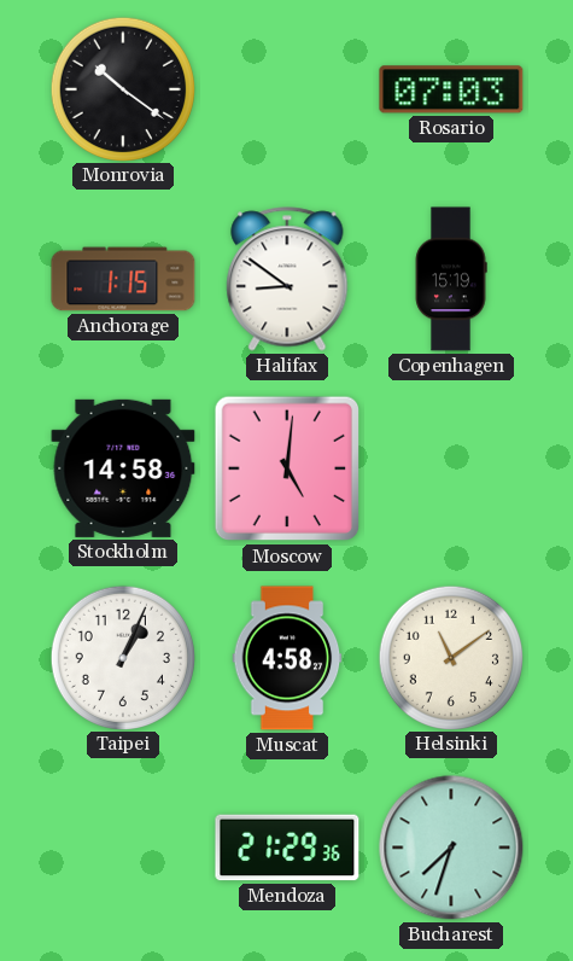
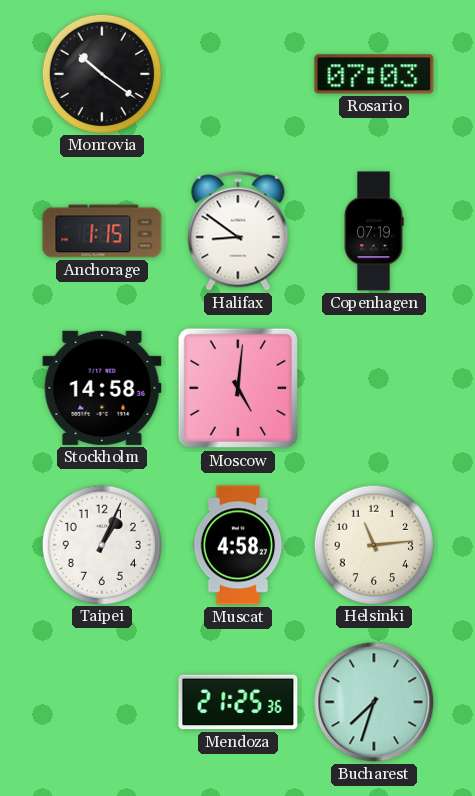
Copenhagen: 15:19 -> 07:19
Helsinki: 11:09 -> 11:14
Mendoza: 21:29 -> 21:25
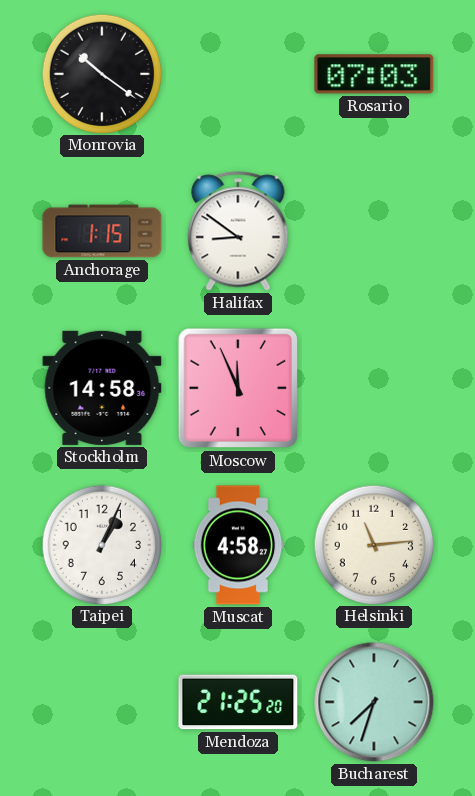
Copenhagen: 07:19 -> none
Moscow: 5:01 -> 11:56
Mendoza: 21:25:36 -> 21:25:20
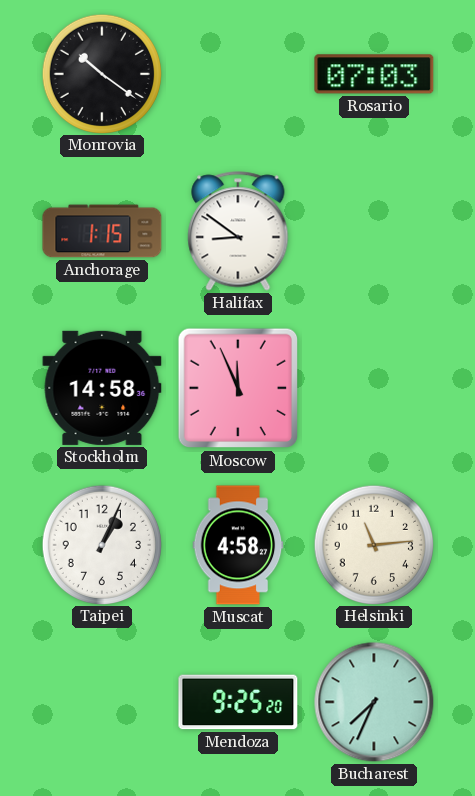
Mendoza: 21:25 -> 9:25
Bucharest: 7:33 -> 7:34
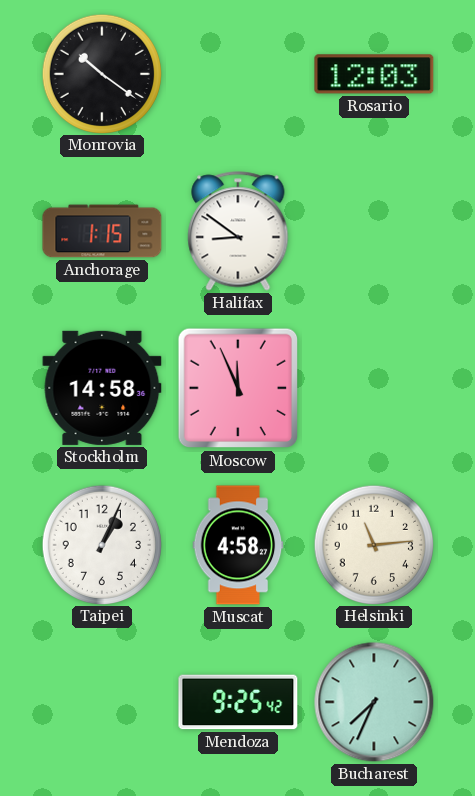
Rosario: 07:03 -> 12:03
Mendoza: 9:25:20 -> 9:25:42
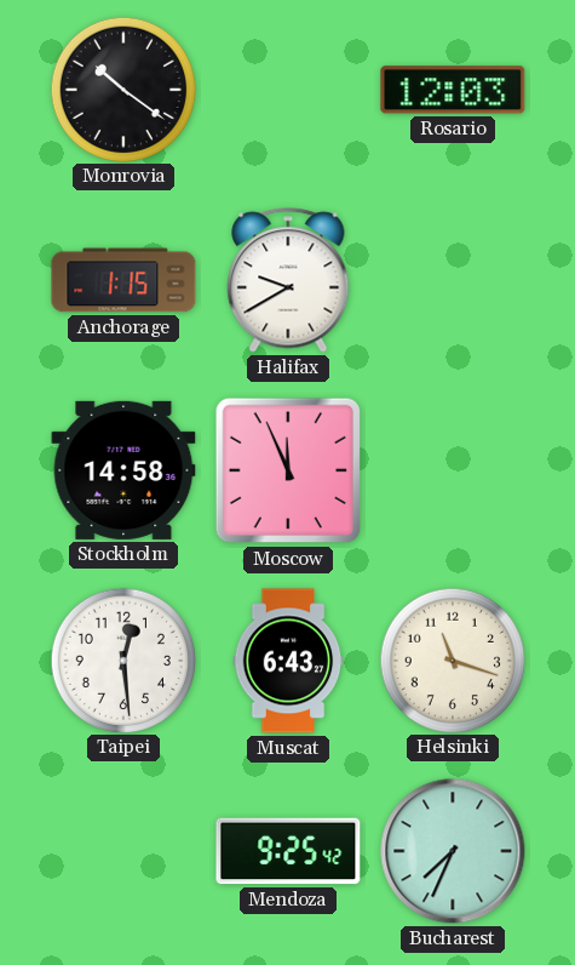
Halifax: 8:51 -> 9:40
Taipei: 1:04 -> 12:29
Muscat: 4:58 -> 6:43
Helsinki: 11:14 -> 11:18
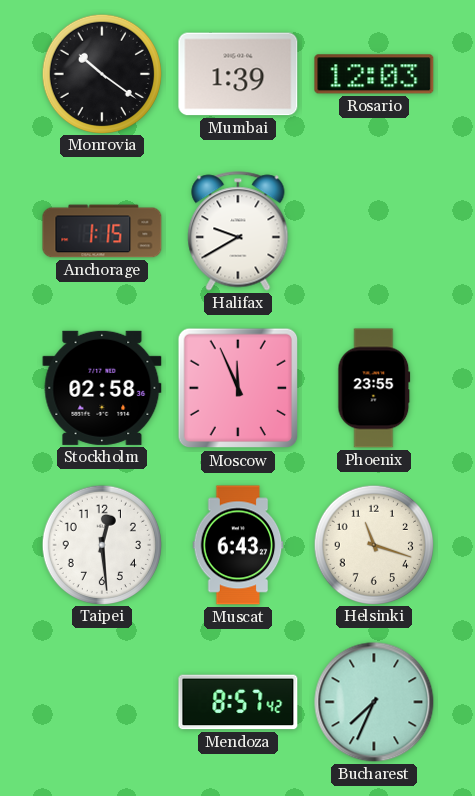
Mumbai: none -> 1:39
Stockholm: 14:58 -> 02:58
Phoenix: none -> 23:55
Mendoza: 9:25 -> 8:57
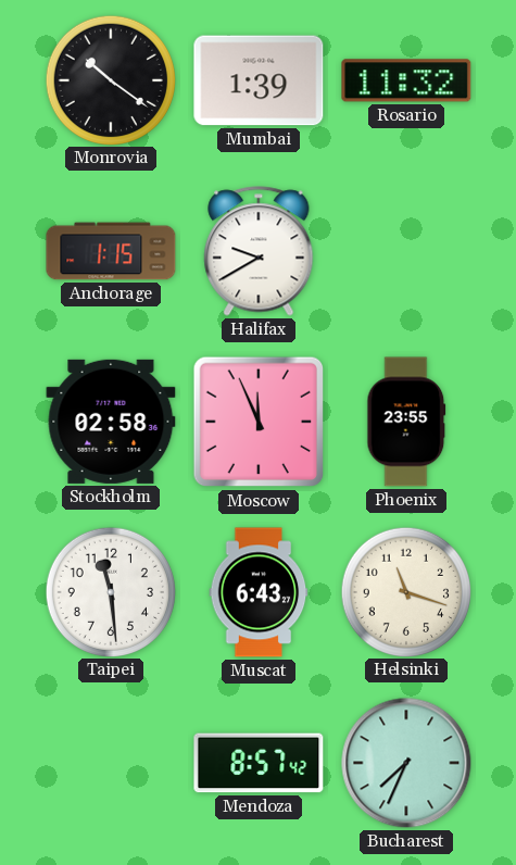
Rosario: 12:03 -> 11:32
Taipei: 12:29 -> 11:29
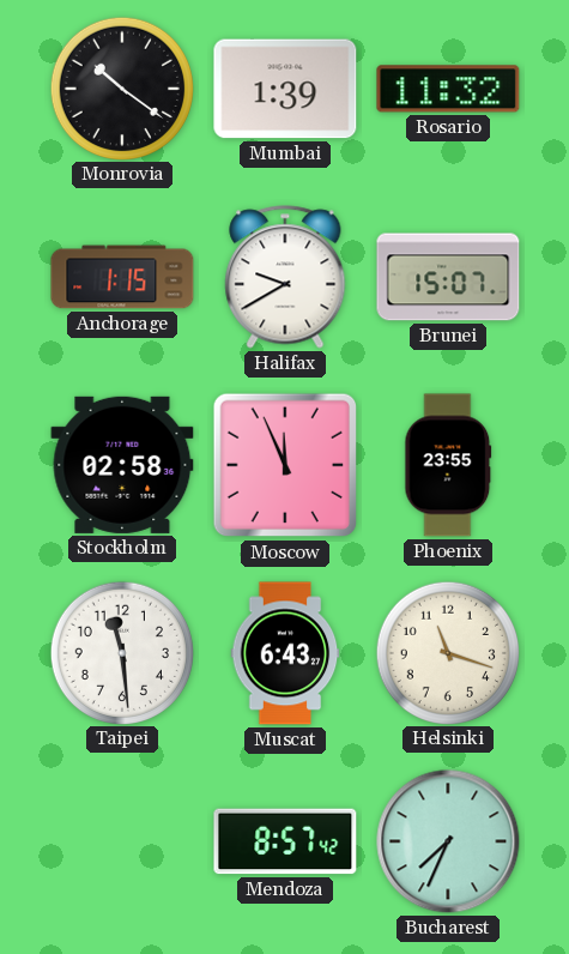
Brunei: none -> 15:07
